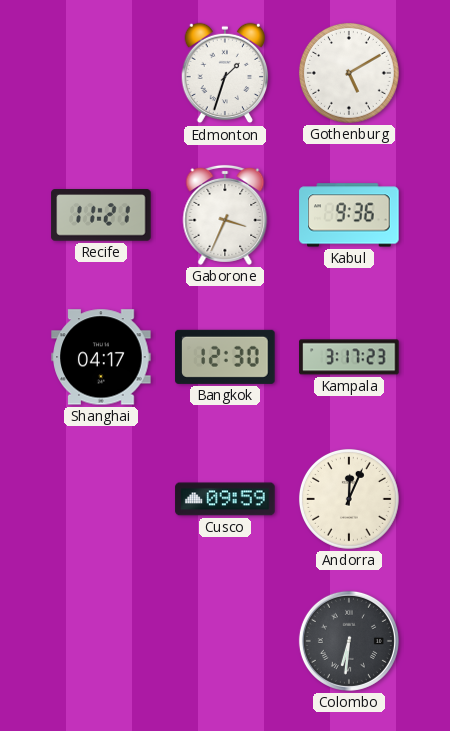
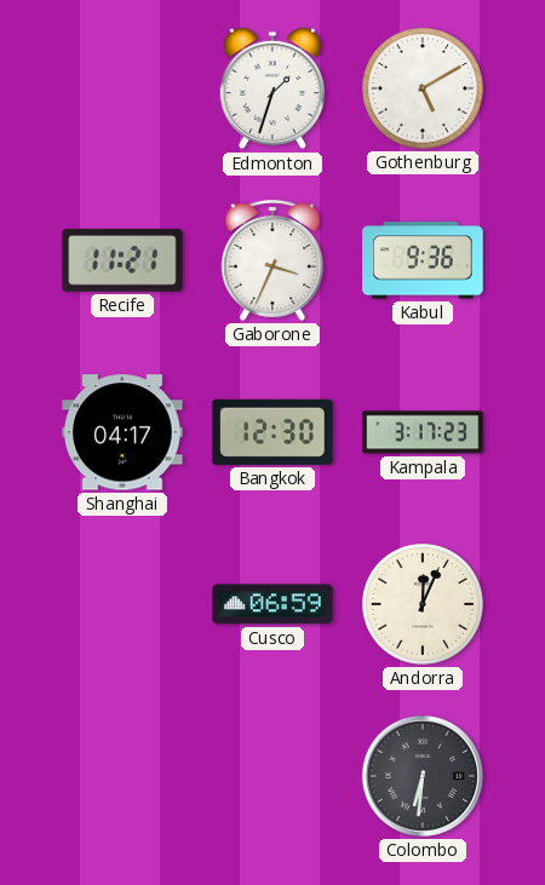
Cusco: 09:59 -> 06:59
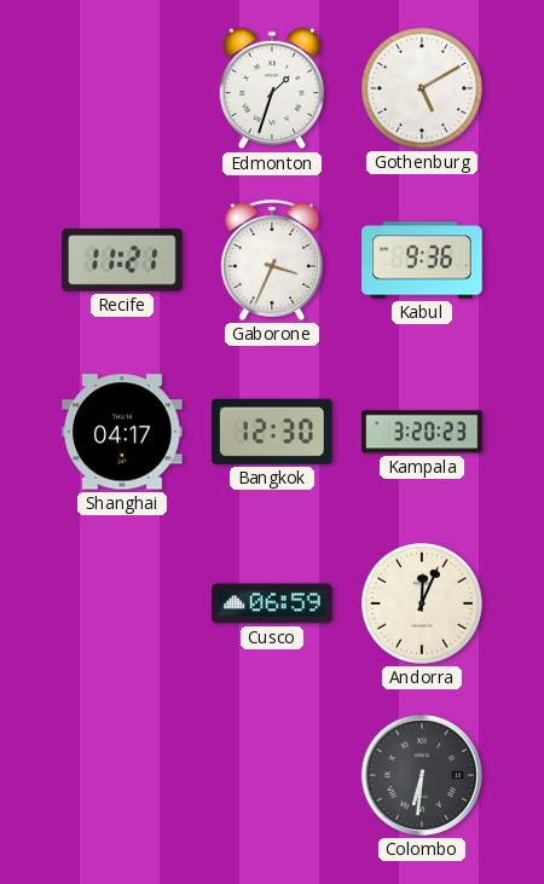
Kampala: 3:17 -> 3:20
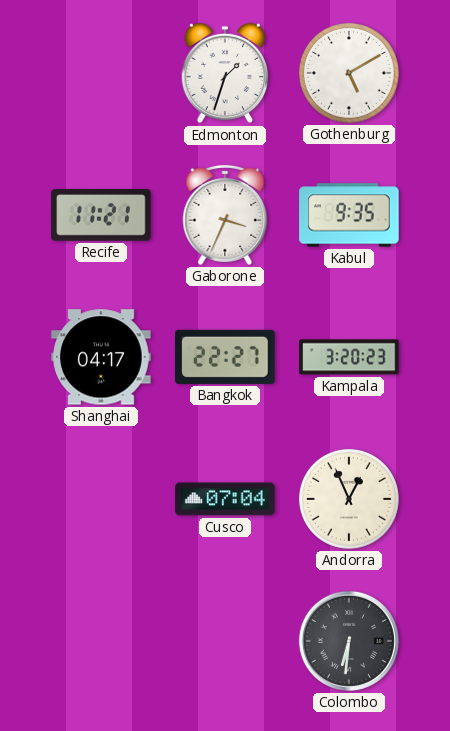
Kabul: 9:36 -> 9:35
Bangkok: 12:30 -> 22:27
Cusco: 06:59 -> 07:04
Andorra: 12:04 -> 12:56
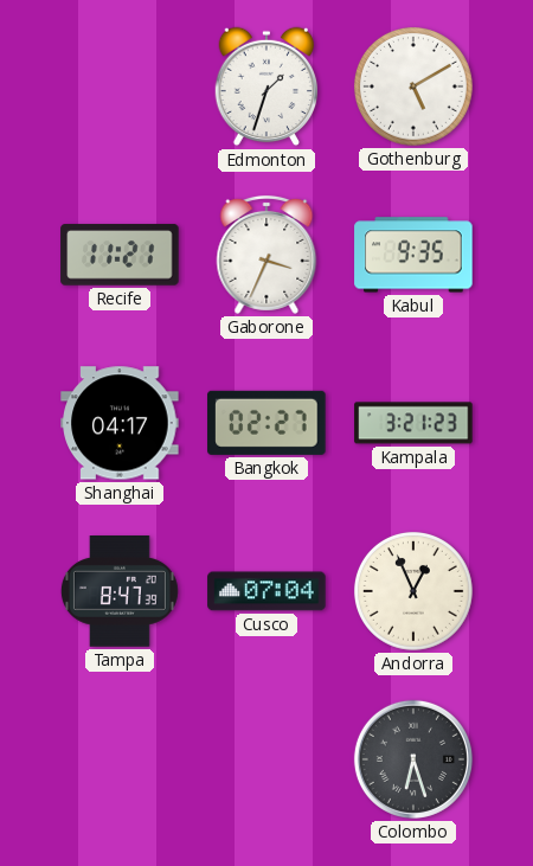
Bangkok: 22:27 -> 02:27
Kampala: 3:20 -> 3:21
Tampa: none -> 8:47
Colombo: 6:31 -> 6:27
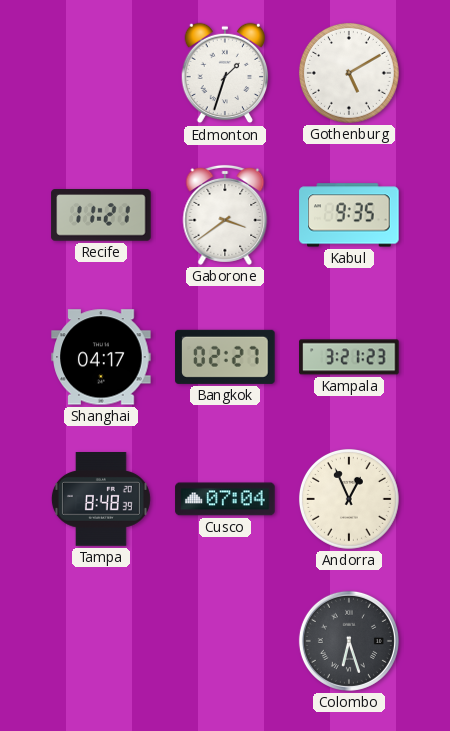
Gaborone: 3:34 -> 3:39
Tampa: 8:47 -> 8:48
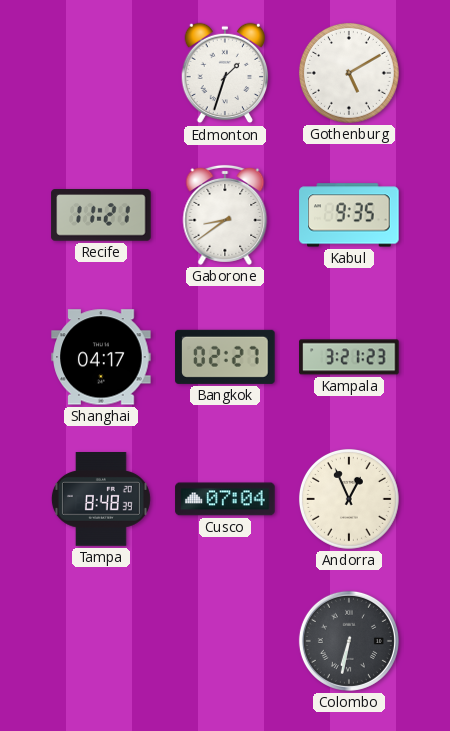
Gaborone: 3:39 -> 8:39
Colombo: 6:27 -> 6:32
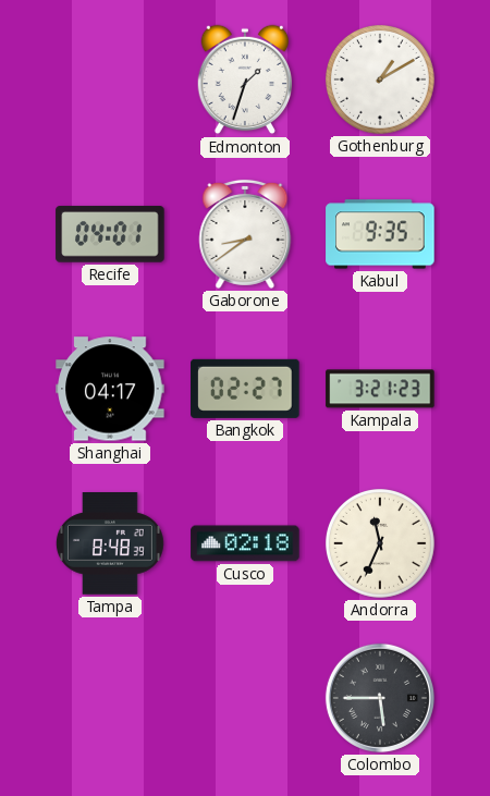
Gothenburg: 5:10 -> 1:10
Recife: 11:21 -> 04:01
Cusco: 07:04 -> 02:18
Andorra: 12:56 -> 11:34
Colombo: 6:32 -> 5:45
